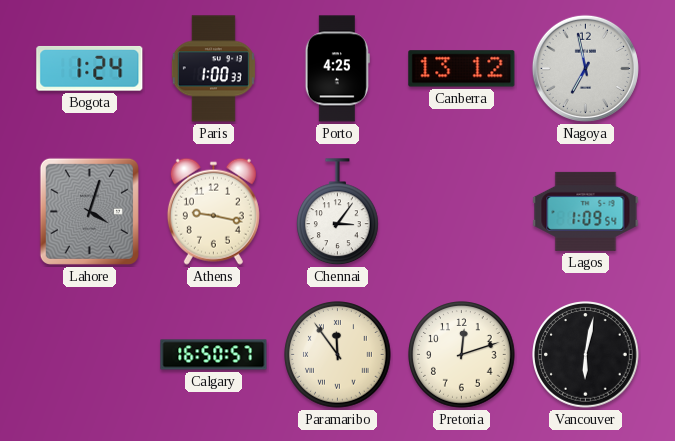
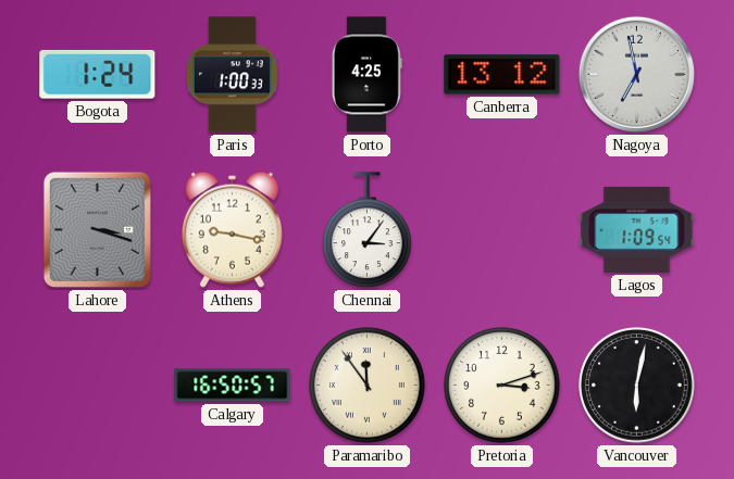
Lahore: 4:03 -> 3:18
Pretoria: 12:12 -> 3:12
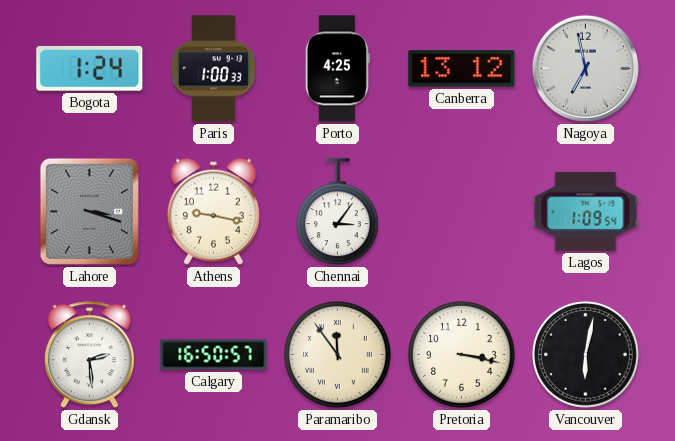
Gdansk: none -> 2:29
Pretoria: 3:12 -> 3:17
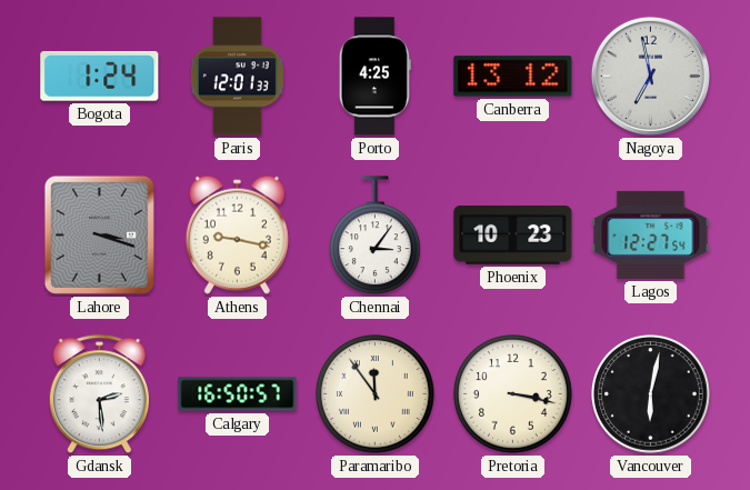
Paris: 1:00 -> 12:01
Phoenix: none -> 10:23
Lagos: 1:09 -> 12:27
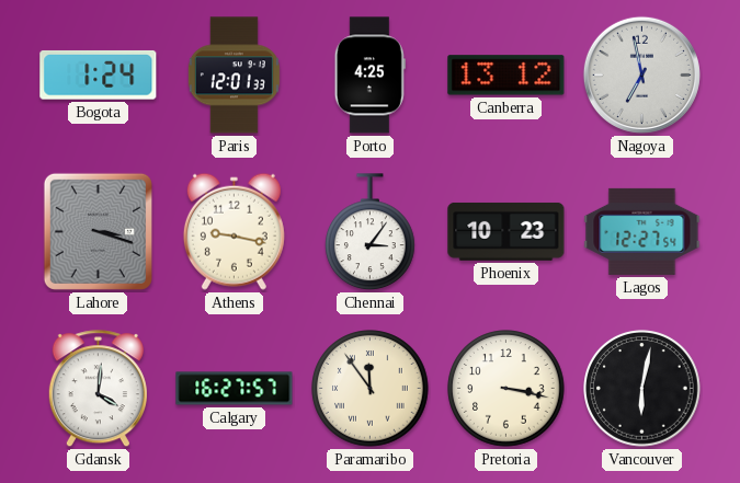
Gdansk: 2:29 -> 4:01
Calgary: 16:50 -> 16:27
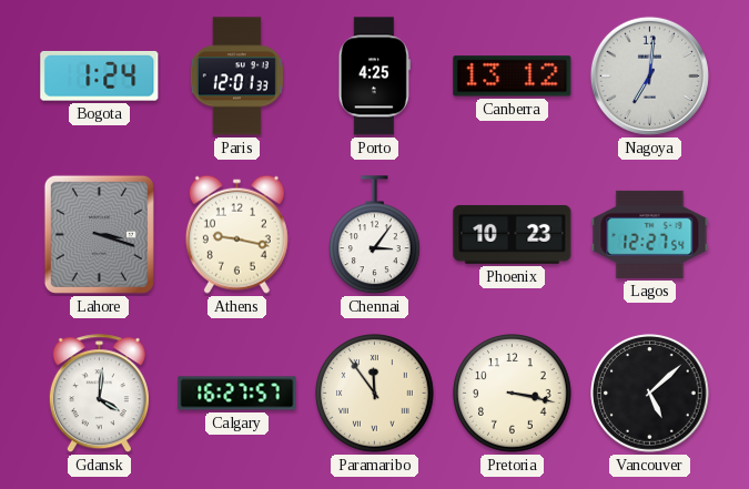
Nagoya: 6:58 -> 7:01
Vancouver: 6:02 -> 5:08
